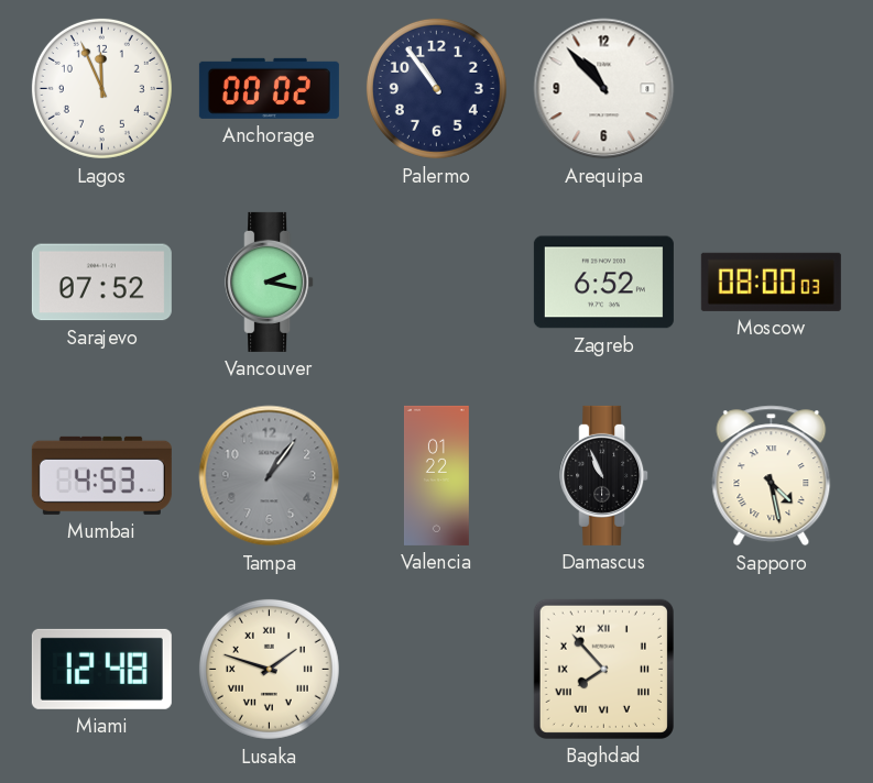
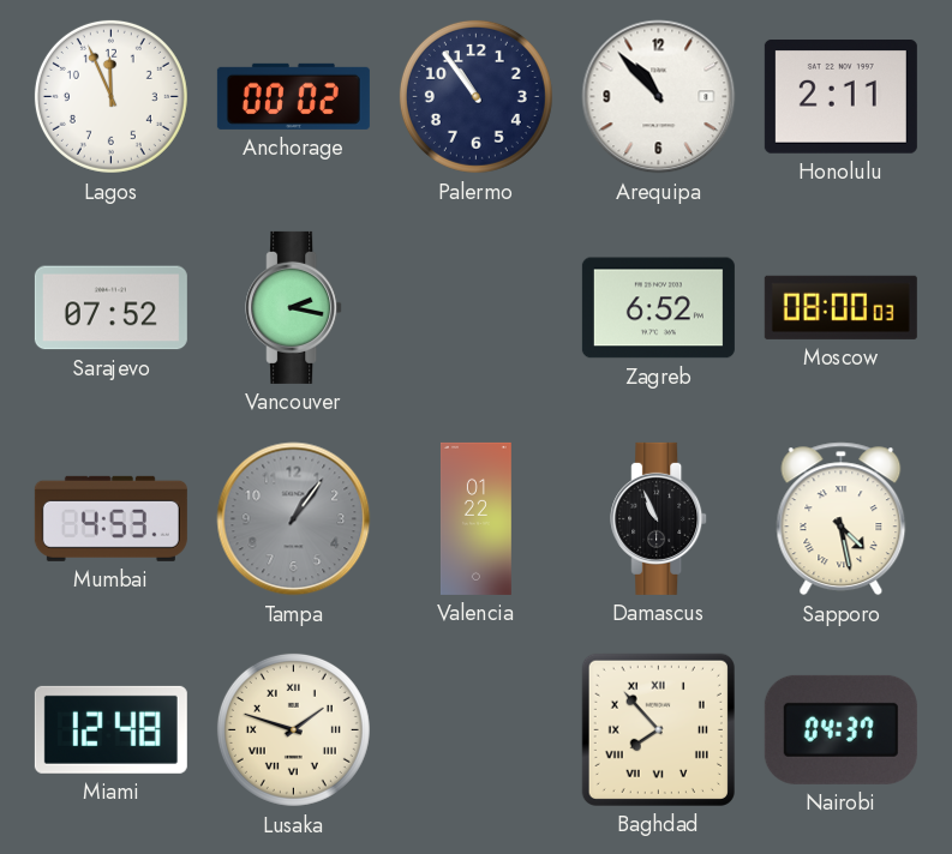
Honolulu: none -> 2:11
Nairobi: none -> 04:37
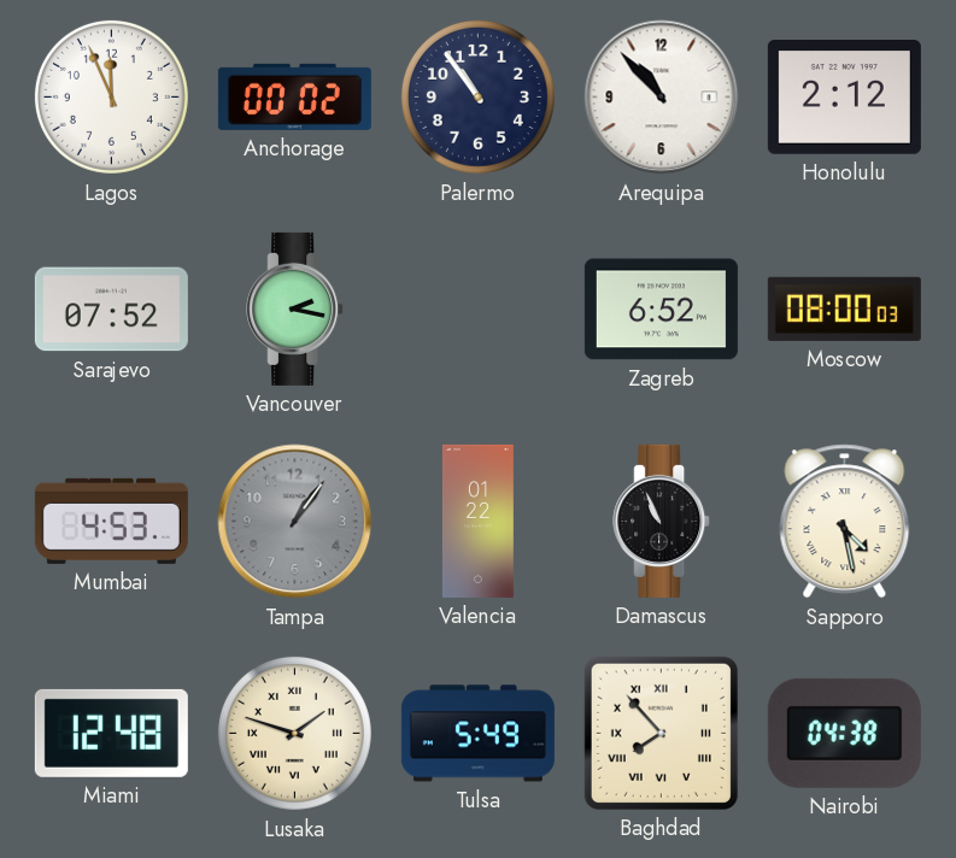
Honolulu: 2:11 -> 2:12
Tulsa: none -> 5:49
Nairobi: 04:37 -> 04:38
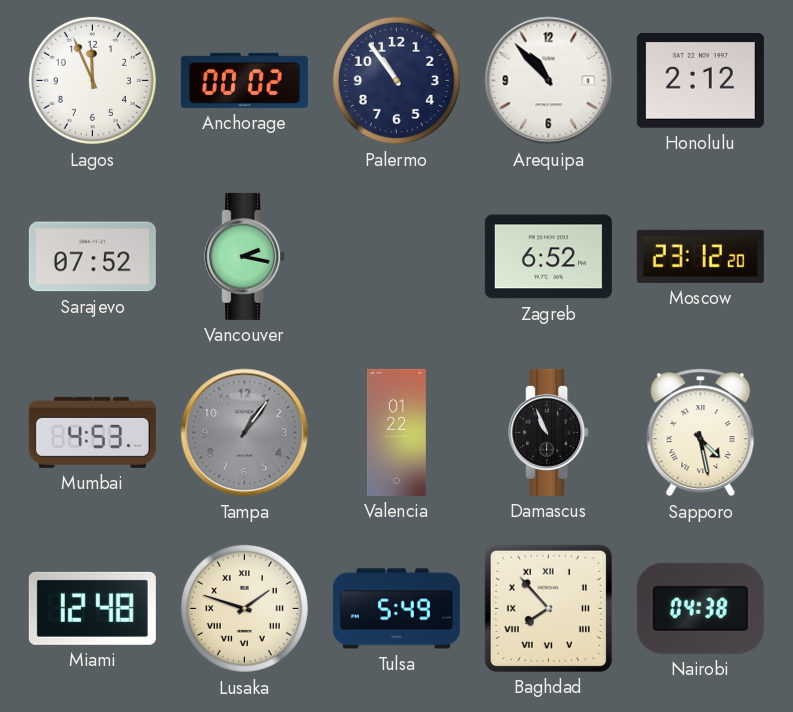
Moscow: 08:00 -> 23:12
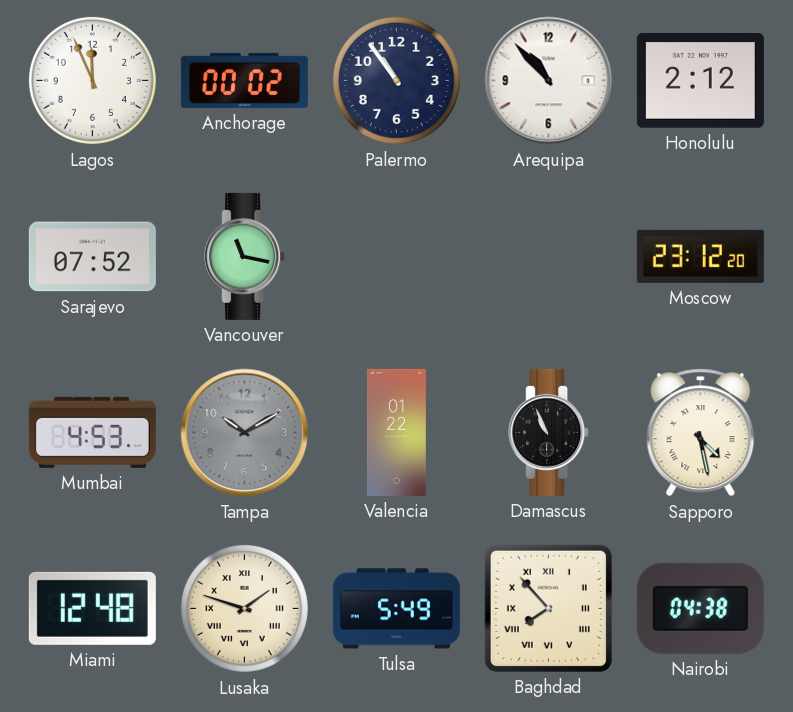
Vancouver: 2:17 -> 11:17
Zagreb: 6:52 -> none
Tampa: 1:06 -> 10:10
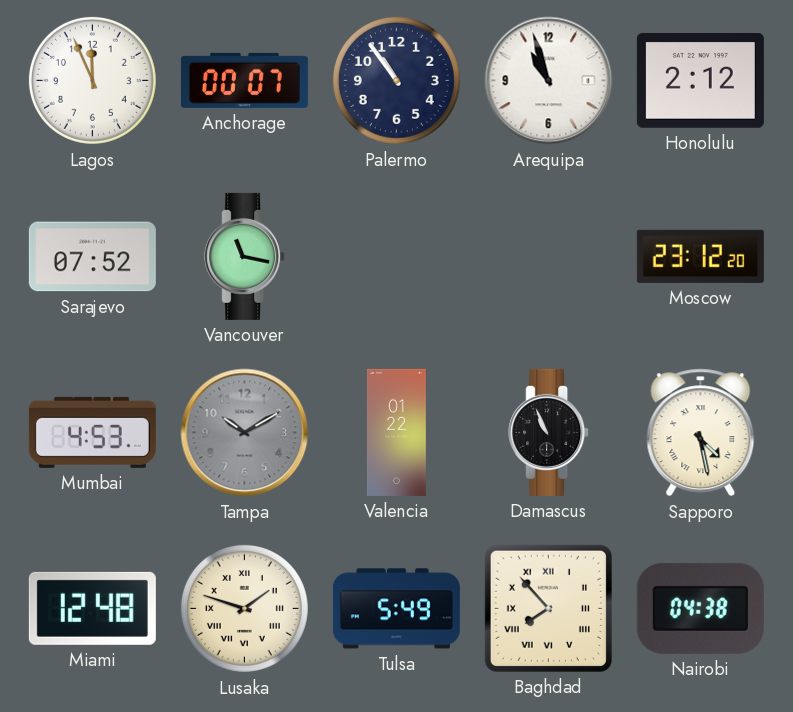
Anchorage: 00:02 -> 00:07
Arequipa: 10:53 -> 10:57
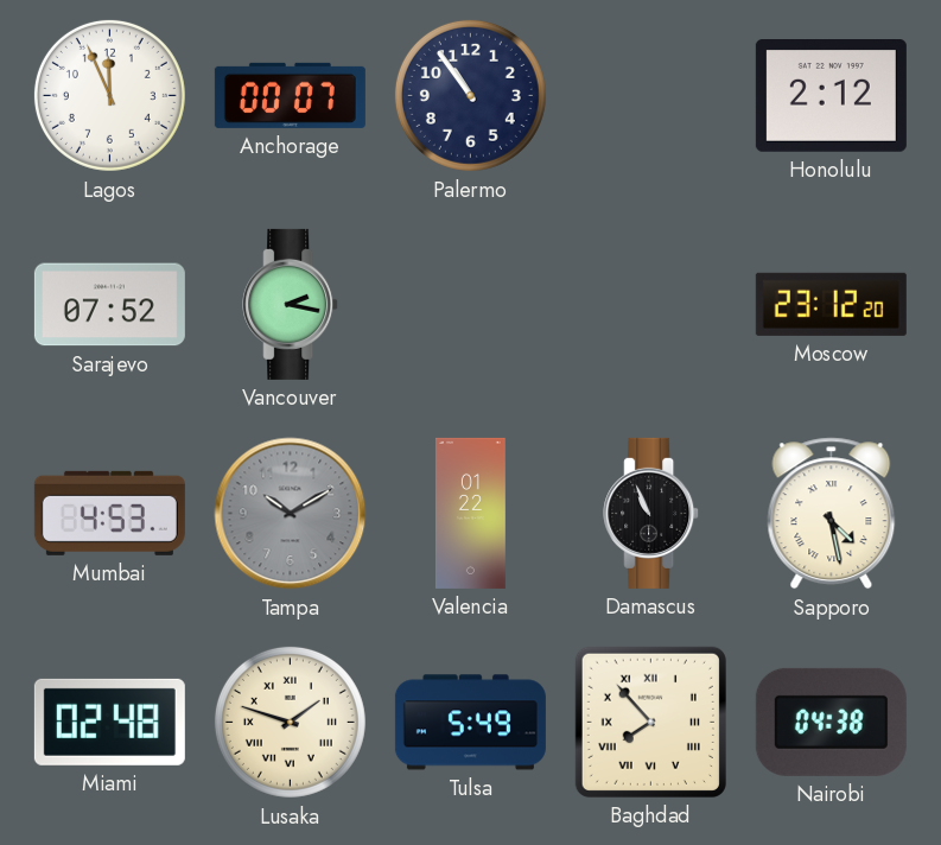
Arequipa: 10:57 -> none
Vancouver: 11:17 -> 2:17
Miami: 12:48 -> 02:48
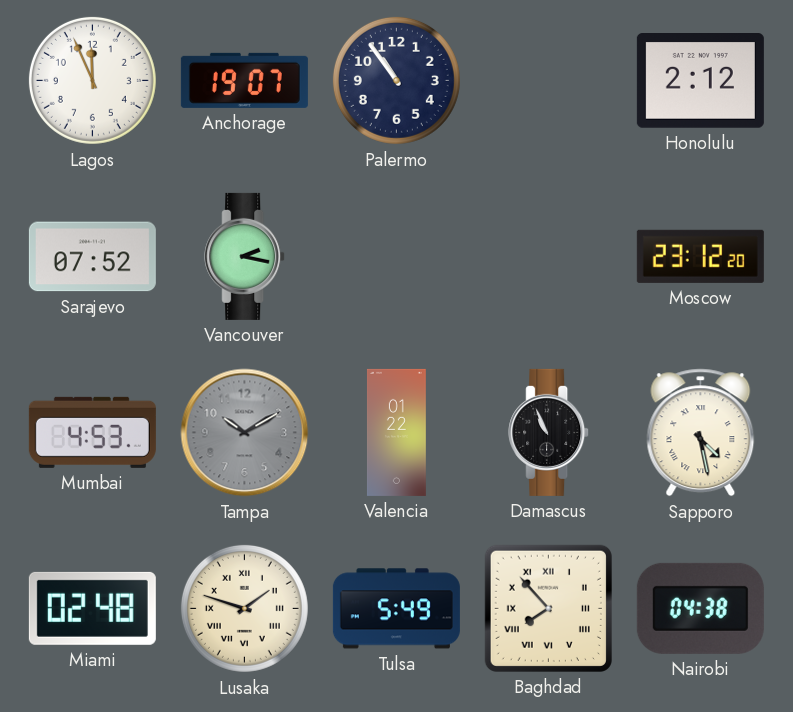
Anchorage: 00:07 -> 19:07
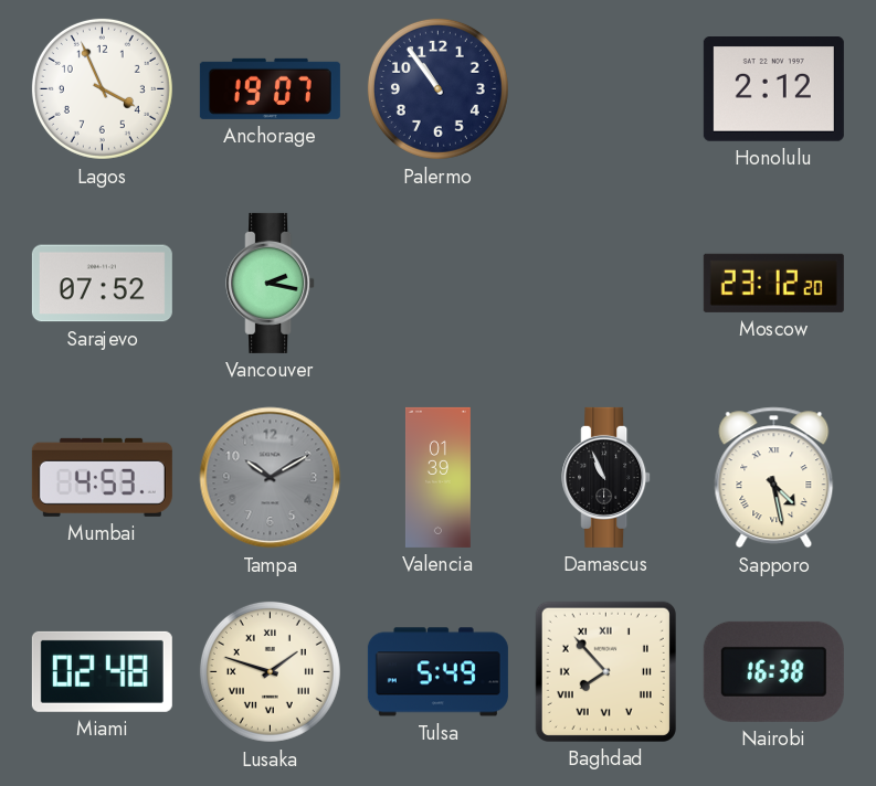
Lagos: 11:56 -> 3:56
Valencia: 01:22 -> 01:39
Nairobi: 04:38 -> 16:38
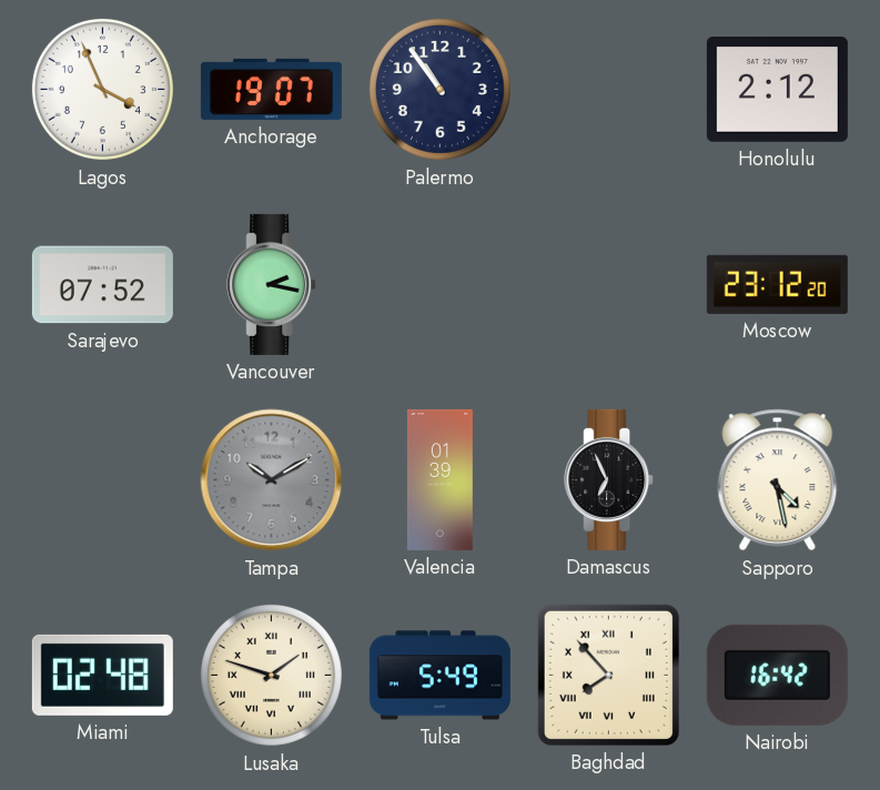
Mumbai: 4:53 -> none
Damascus: 10:56 -> 6:56
Nairobi: 16:38 -> 16:42
